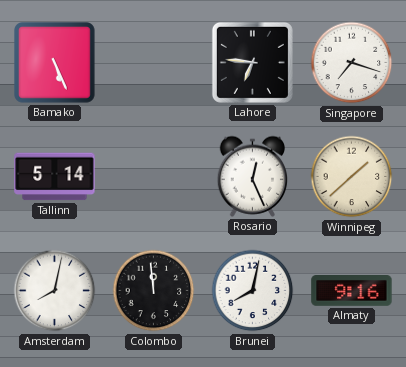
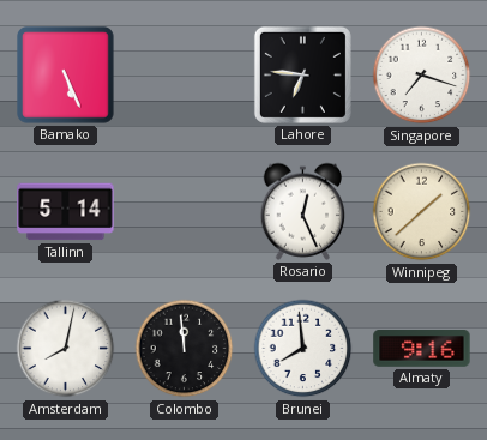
Brunei: 8:02 -> 7:59
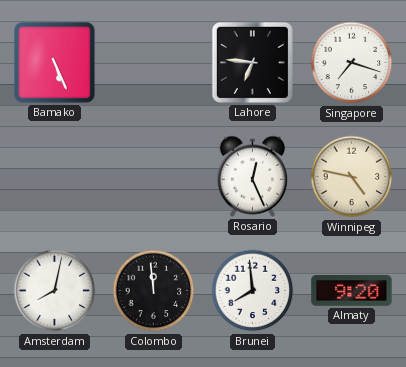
Tallinn: 5:14 -> none
Winnipeg: 1:38 -> 4:47
Almaty: 9:16 -> 9:20
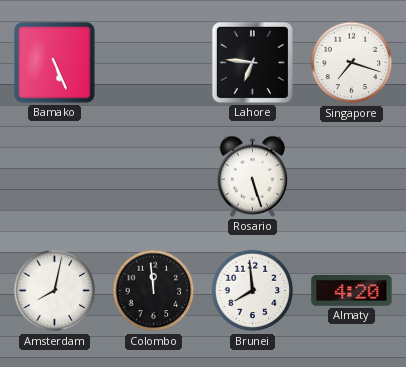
Rosario: 12:26 -> 5:27
Winnipeg: 4:47 -> none
Almaty: 9:20 -> 4:20
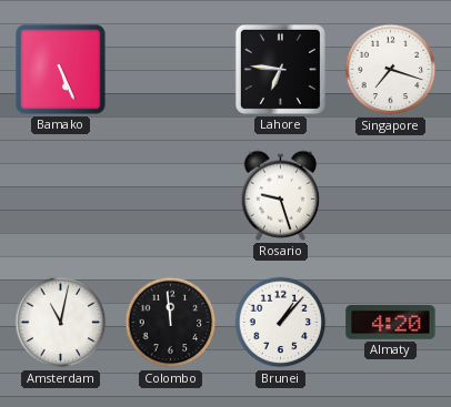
Rosario: 5:27 -> 9:27
Amsterdam: 8:02 -> 11:02
Brunei: 7:59 -> 1:07
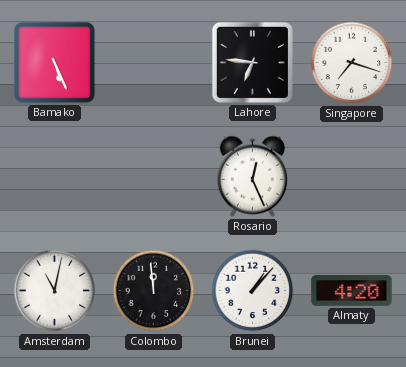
Rosario: 9:27 -> 12:26
